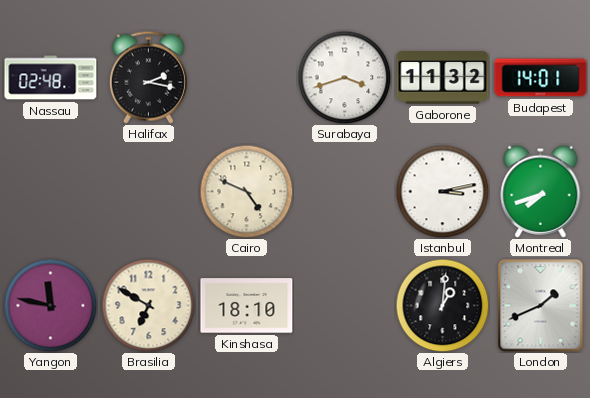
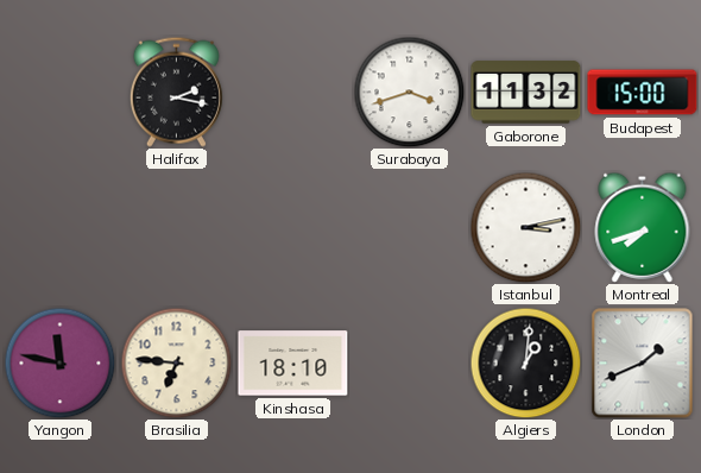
Nassau: 02:48 -> none
Budapest: 14:01 -> 15:00
Cairo: 4:49 -> none
Brasilia: 6:50 -> 6:46
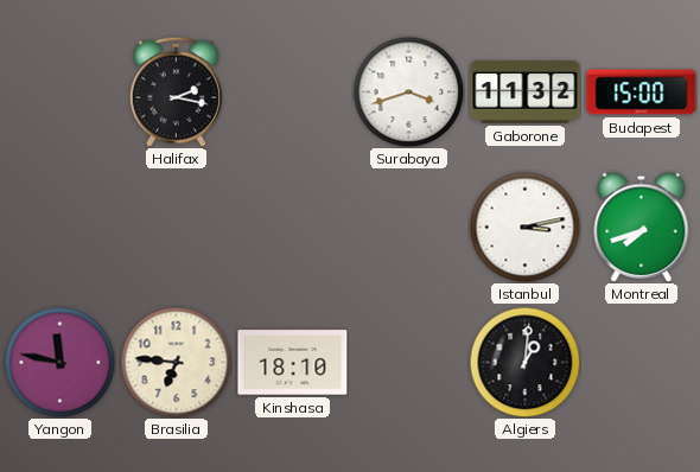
London: 1:41 -> none
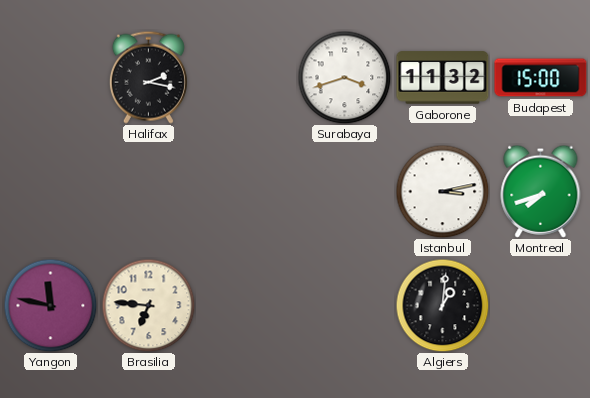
Kinshasa: 18:10 -> none
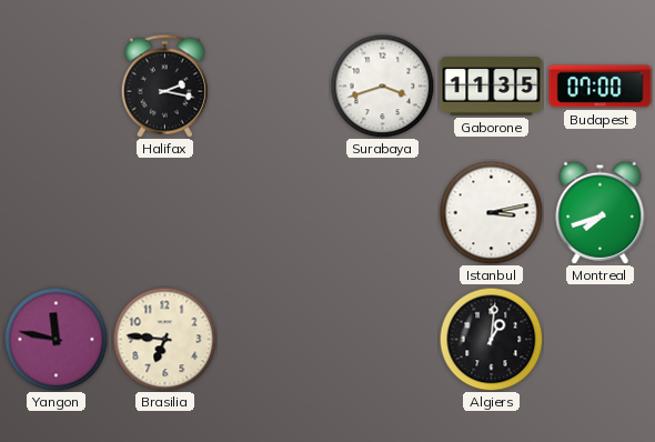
Gaborone: 11:32 -> 11:35
Budapest: 15:00 -> 07:00
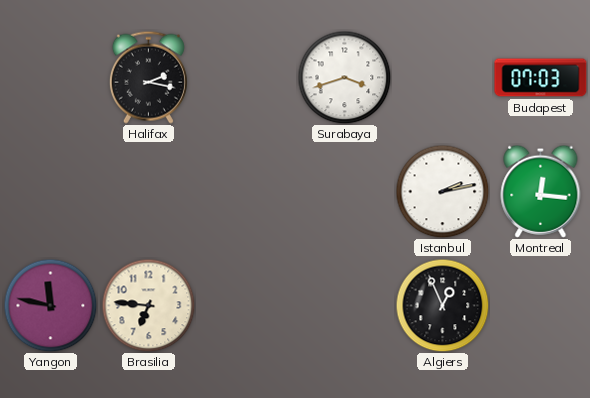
Gaborone: 11:35 -> none
Budapest: 07:00 -> 07:03
Istanbul: 3:13 -> 2:13
Montreal: 7:42 -> 12:16
Algiers: 1:01 -> 12:56
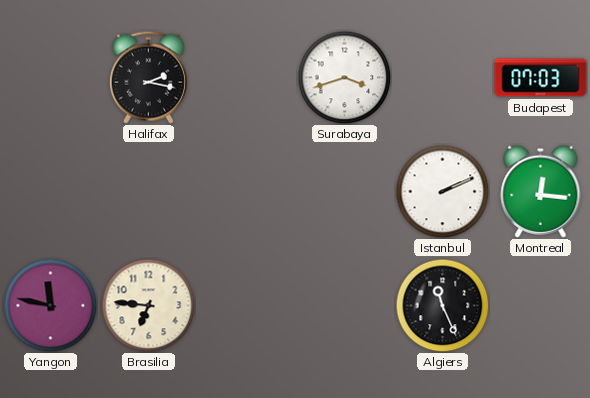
Istanbul: 2:13 -> 2:11
Algiers: 12:56 -> 11:26
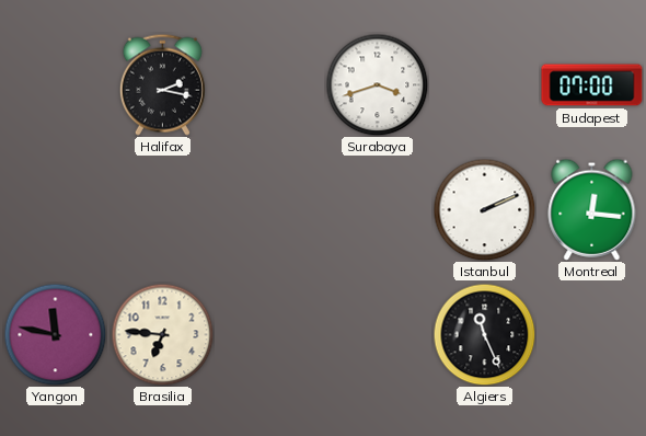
Budapest: 07:03 -> 07:00
